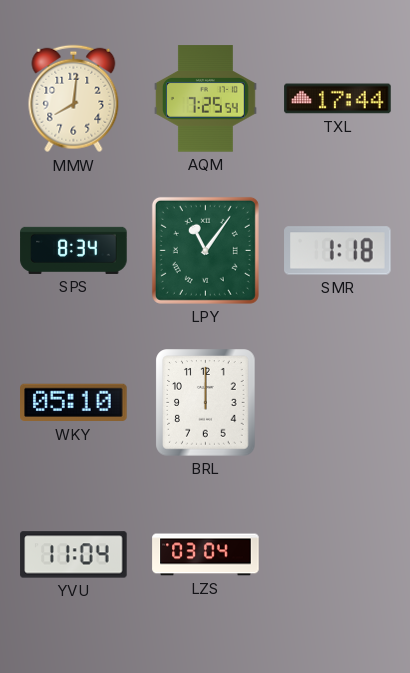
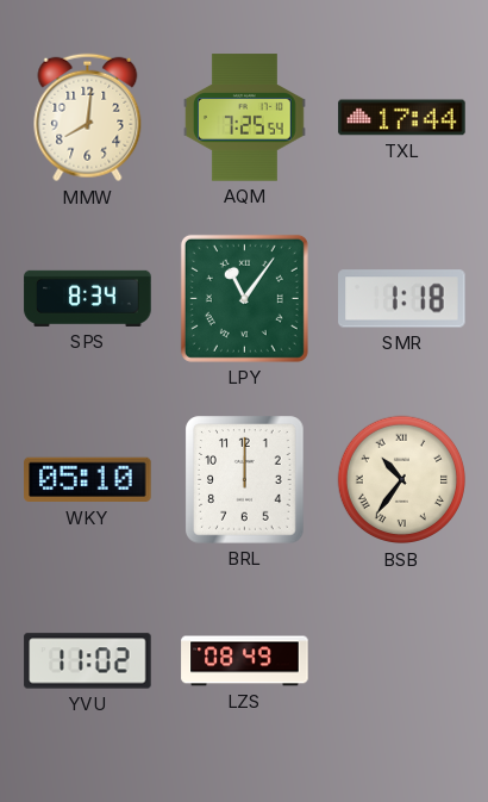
BSB: none -> 10:36
YVU: 11:04 -> 11:02
LZS: 03:04 -> 08:49
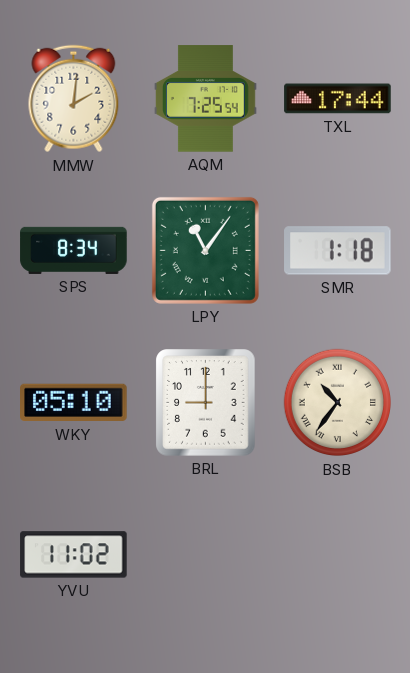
MMW: 8:01 -> 2:01
BRL: 12:00 -> 9:00
LZS: 08:49 -> none
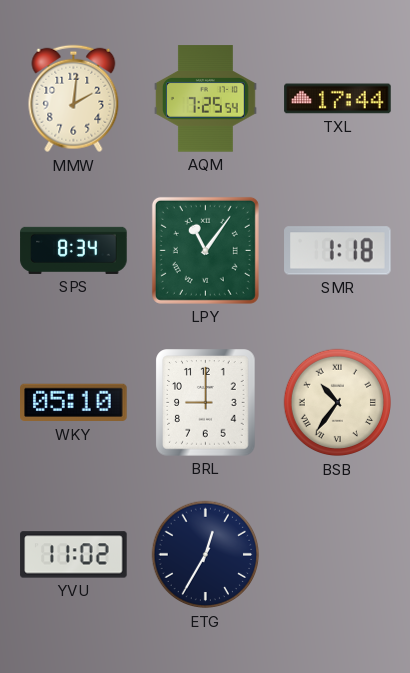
ETG: none -> 12:35
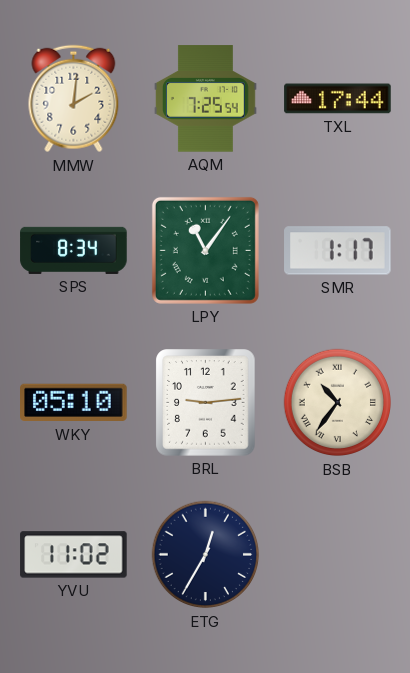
SMR: 1:18 -> 1:17
BRL: 9:00 -> 9:14
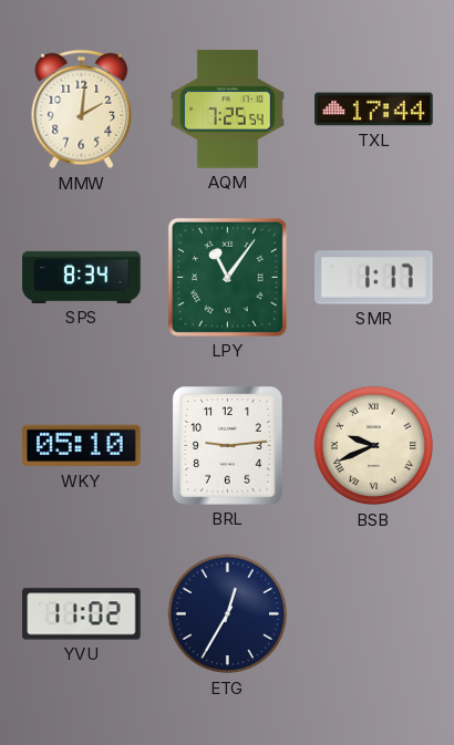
BSB: 10:36 -> 9:41
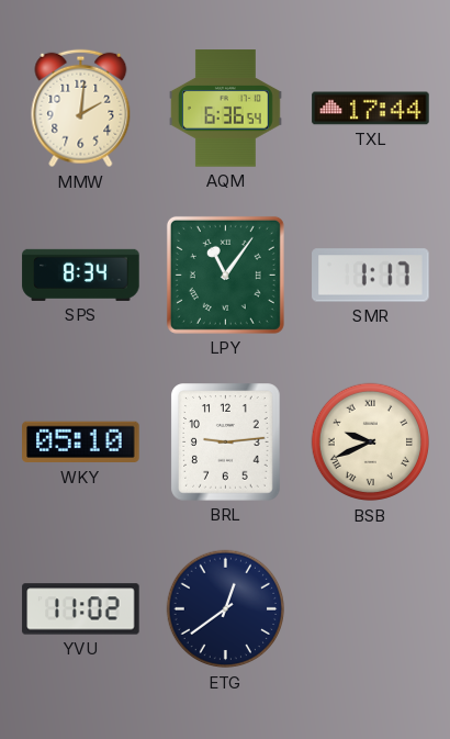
AQM: 7:25 -> 6:36
ETG: 12:35 -> 12:39
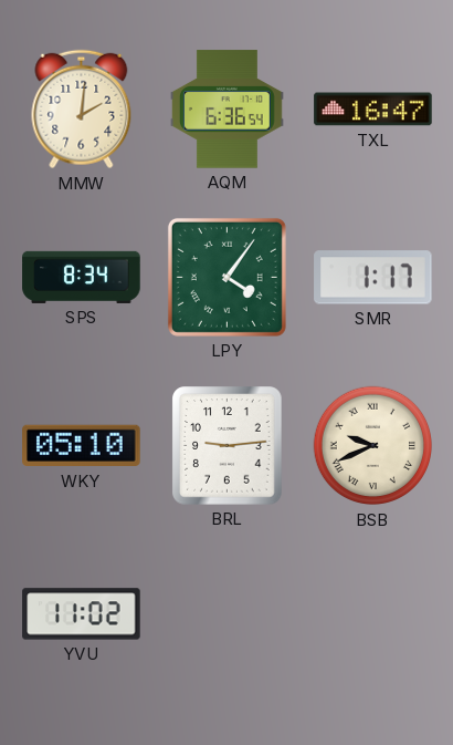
TXL: 17:44 -> 16:47
LPY: 11:06 -> 4:06
ETG: 12:39 -> none
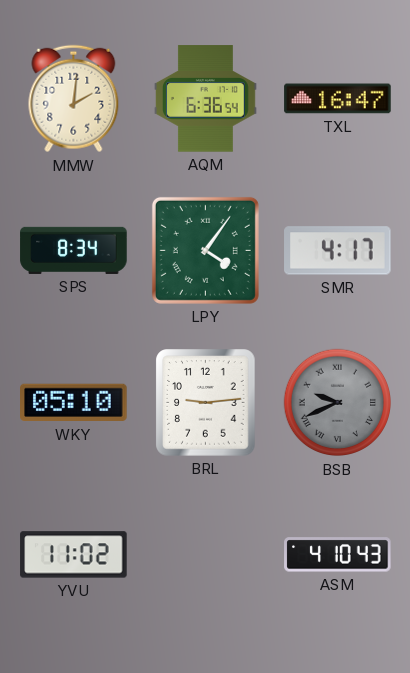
SMR: 1:17 -> 4:17
BSB dial: cream -> grey
ASM: none -> 4:10
